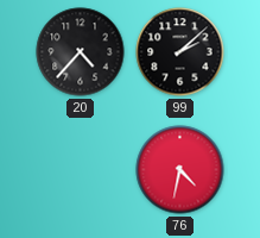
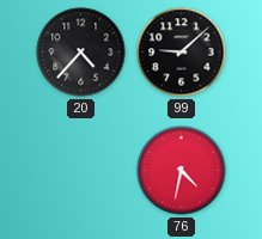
99: 2:08 -> 9:08
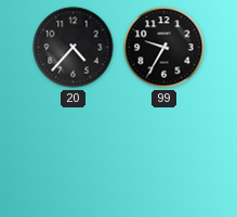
99: 9:08 -> 9:35
76: 4:32 -> none
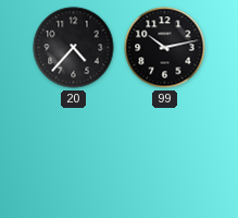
99: 9:35 -> 10:13
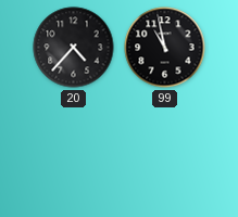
99: 10:13 -> 10:58
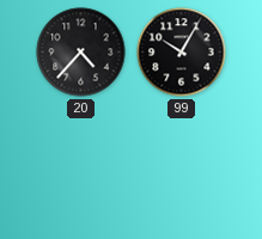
99: 10:58 -> 10:05
